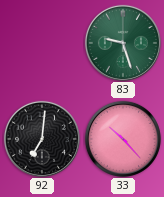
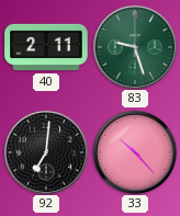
40: none -> 2:11
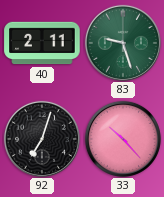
92: 7:01 -> 7:03
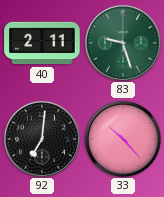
92: 7:03 -> 7:01
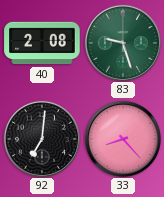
40: 2:11 -> 2:08
33: 10:23 -> 8:23
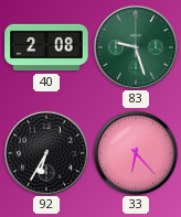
92: 7:01 -> 6:35
33: 8:23 -> 6:23
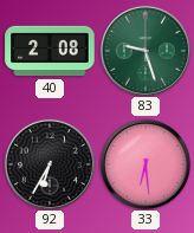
33: 6:23 -> 6:29
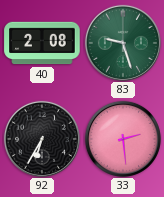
33: 6:29 -> 2:29
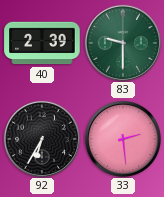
40: 2:08 -> 2:39
83: 9:27 -> 9:30
